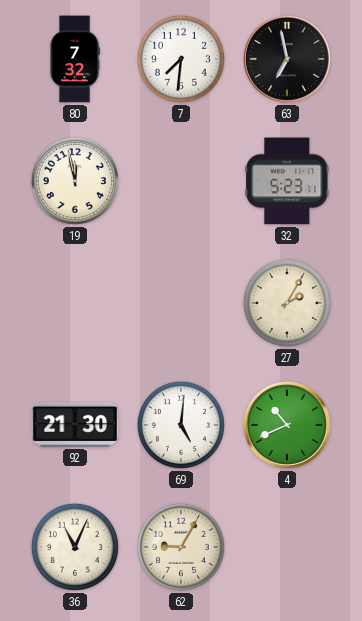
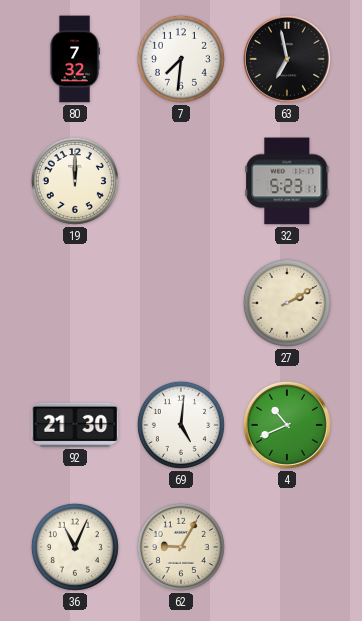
19: 11:58 -> 12:00
27: 2:05 -> 2:10
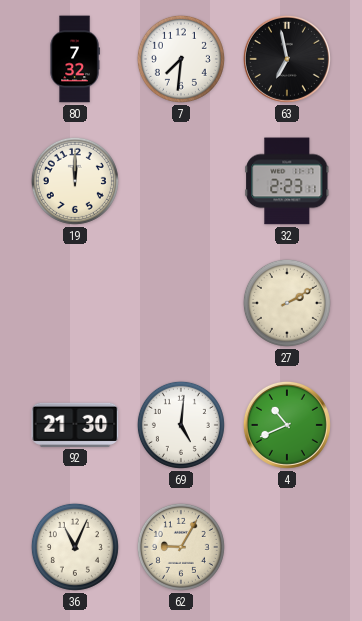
32: 5:23 -> 2:23
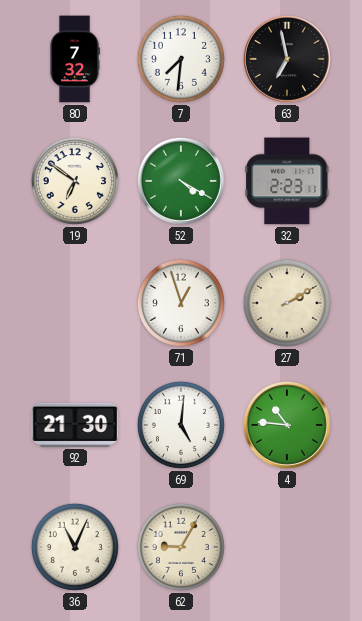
19: 12:00 -> 6:51
52: none -> 4:20
71: none -> 12:57
4: 10:41 -> 10:46
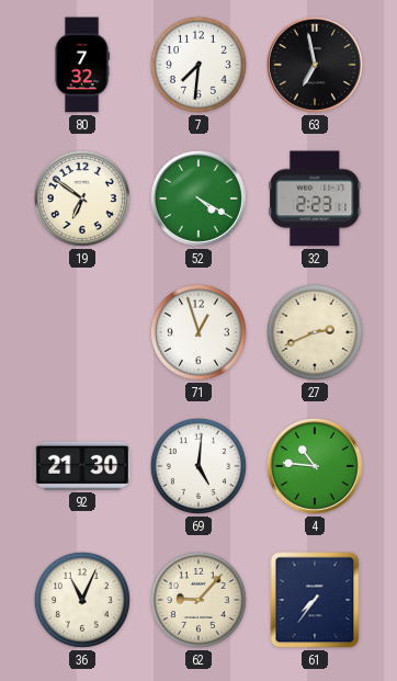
27: 2:10 -> 2:41
62: 9:05 -> 9:07
61: none -> 7:36
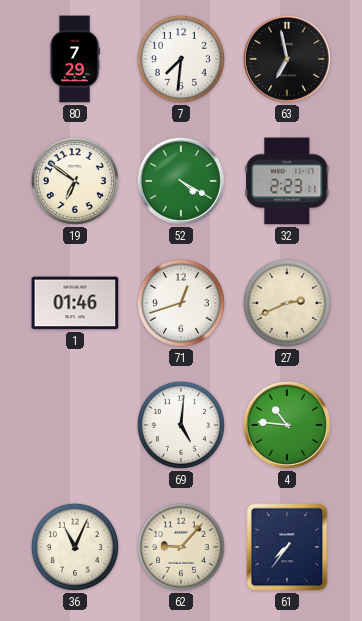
80: 7:32 -> 7:29
1: none -> 01:46
71: 12:57 -> 12:42
92: 21:30 -> none
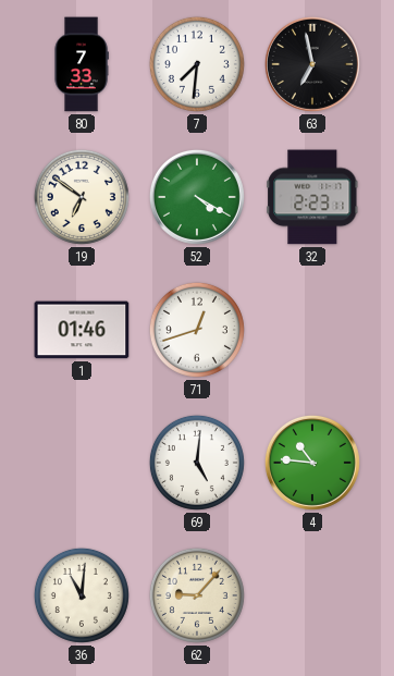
80: 7:29 -> 7:33
27: 2:41 -> none
36: 11:04 -> 11:01
61: 7:36 -> none
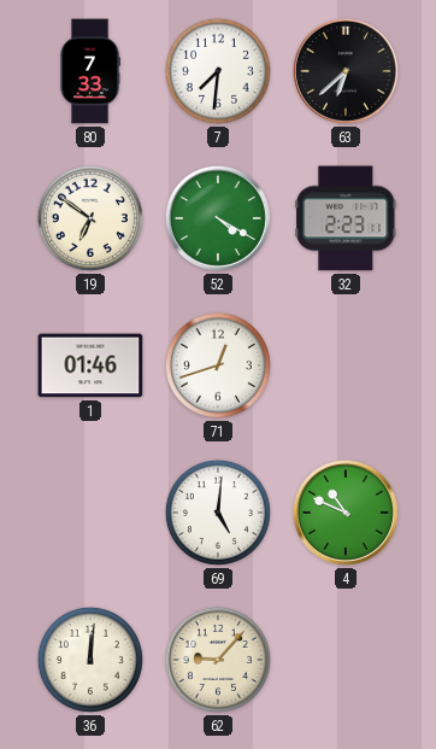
63: 6:58 -> 6:38
4: 10:46 -> 10:49
36: 11:01 -> 12:01
